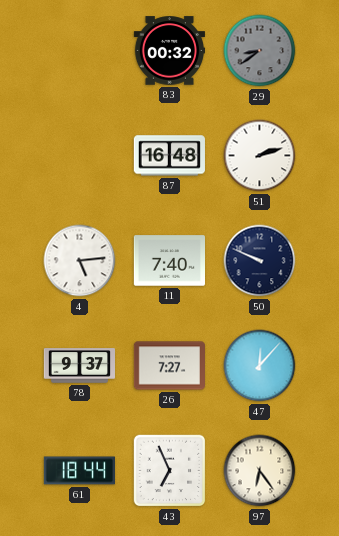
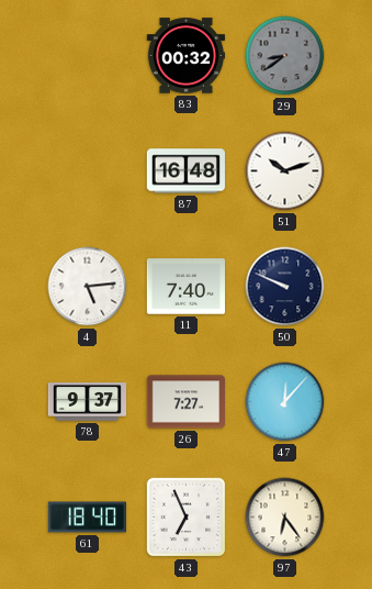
51: 2:12 -> 10:12
61: 18:44 -> 18:40
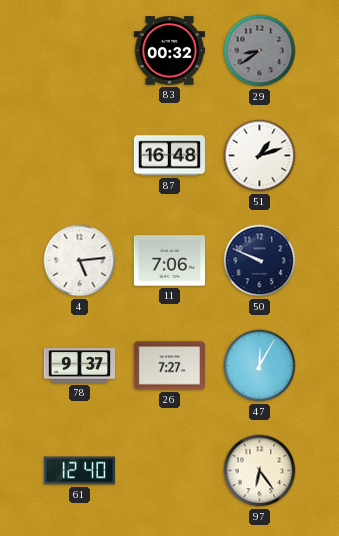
51: 10:12 -> 1:12
11: 7:40 -> 7:06
47: 12:07 -> 12:05
61: 18:40 -> 12:40
43: 6:56 -> none
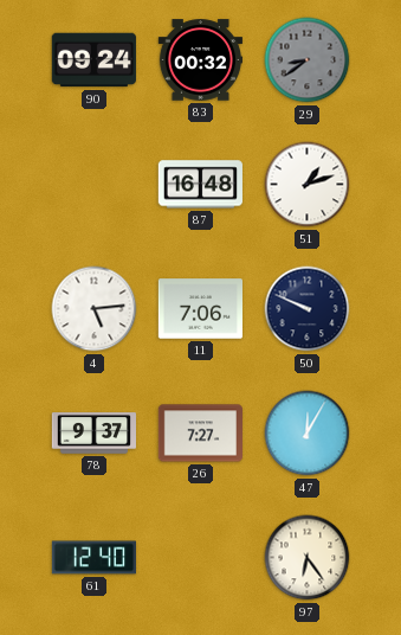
90: none -> 09:24
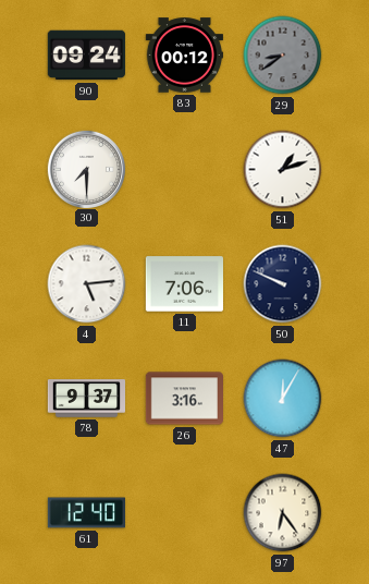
83: 00:32 -> 00:12
30: none -> 7:30
87: 16:48 -> none
26: 7:27 -> 3:16
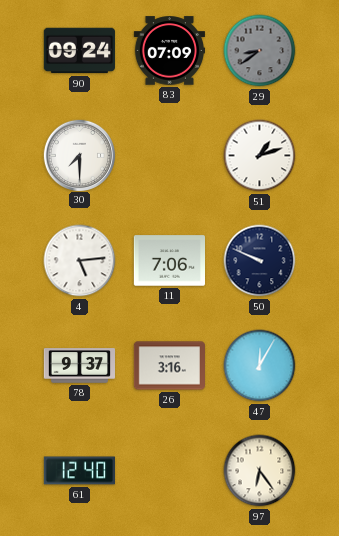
83: 00:12 -> 07:09
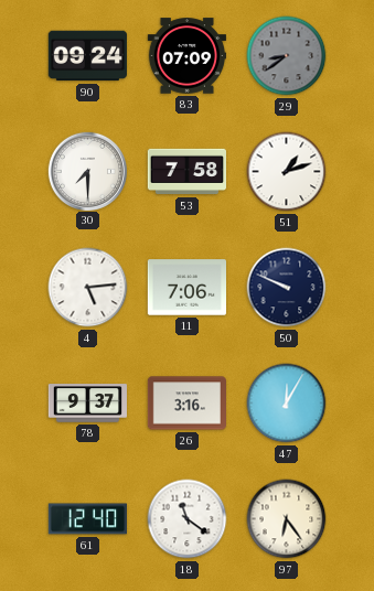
53: none -> 7:58
18: none -> 11:21
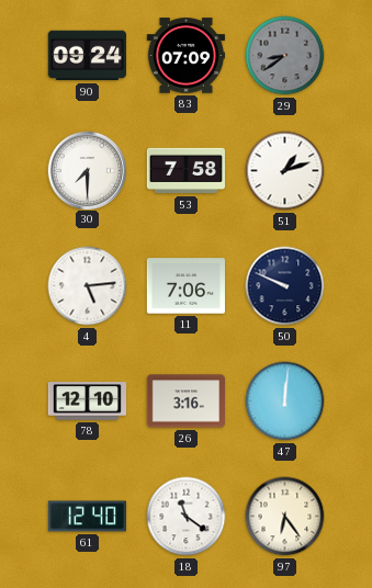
78: 9:37 -> 12:10
47: 12:05 -> 12:01
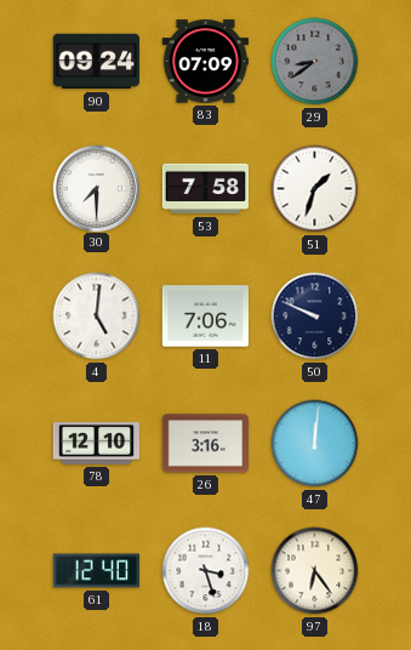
51: 1:12 -> 1:33
4: 5:14 -> 5:01
18: 11:21 -> 3:27
